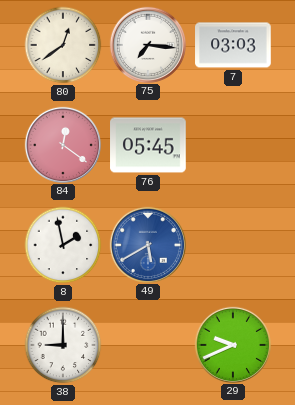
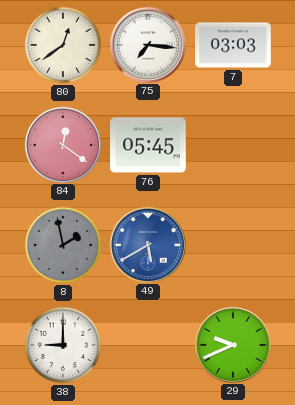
8 dial: white -> grey
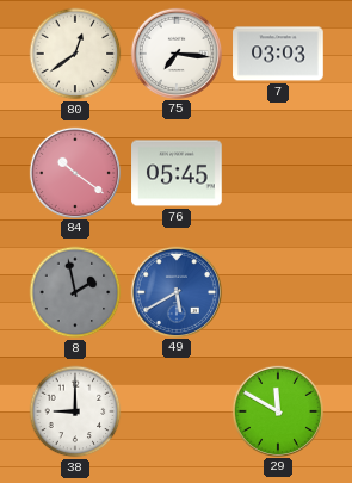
84: 12:21 -> 10:21
29: 9:41 -> 11:50
